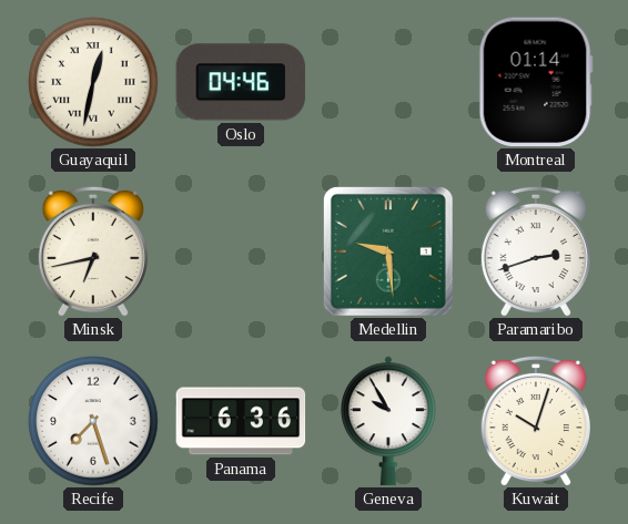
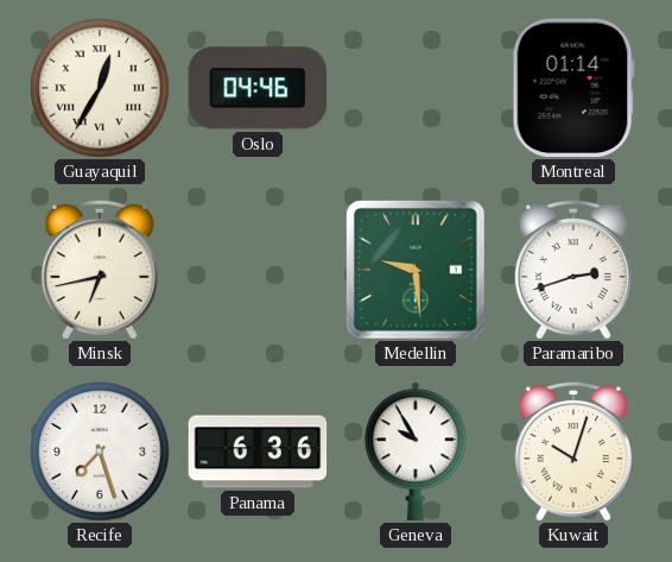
Guayaquil: 12:32 -> 12:35
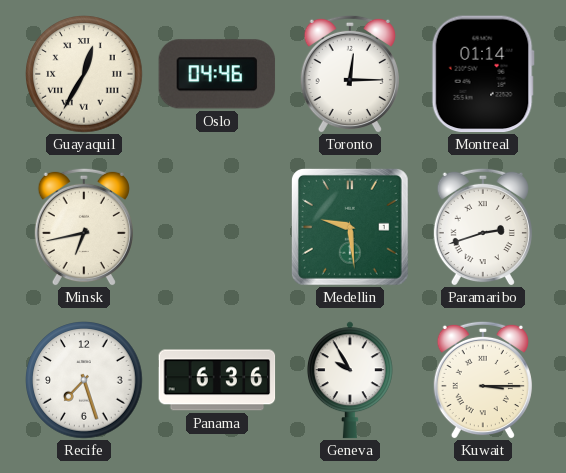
Toronto: none -> 12:15
Kuwait: 10:03 -> 3:15
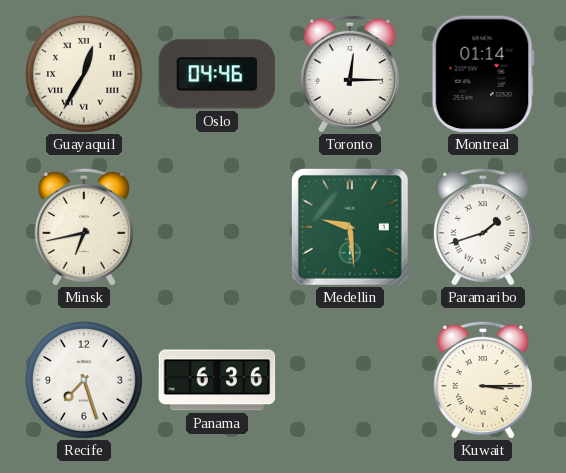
Paramaribo: 2:42 -> 1:42
Geneva: 9:55 -> none
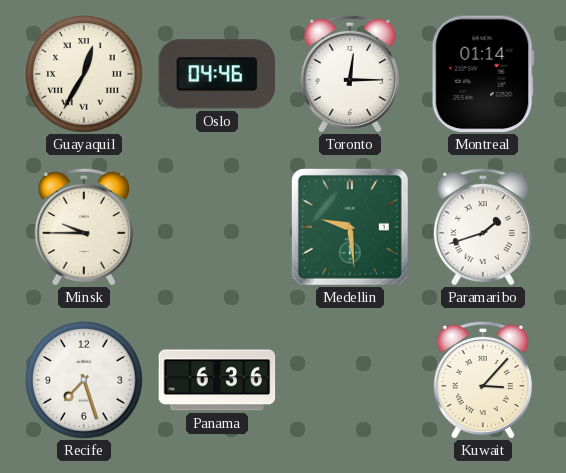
Minsk: 6:43 -> 9:45
Kuwait: 3:15 -> 3:07
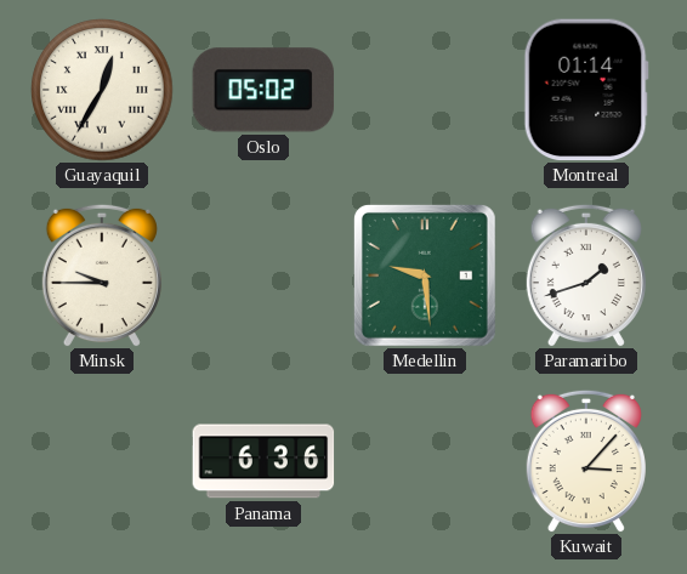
Oslo: 04:46 -> 05:02
Toronto: 12:15 -> none
Recife: 7:27 -> none
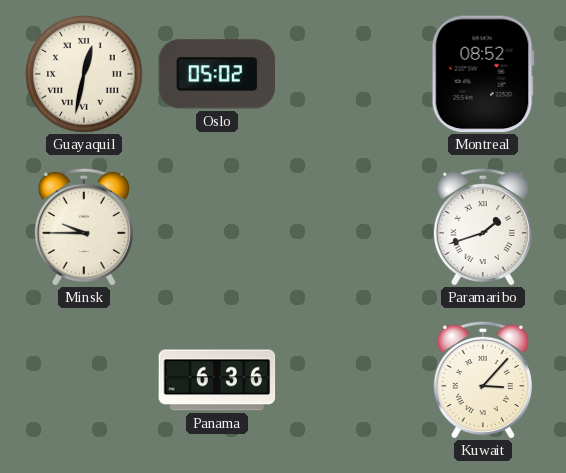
Guayaquil: 12:35 -> 12:32
Montreal: 01:14 -> 08:52
Medellin: 9:29 -> none
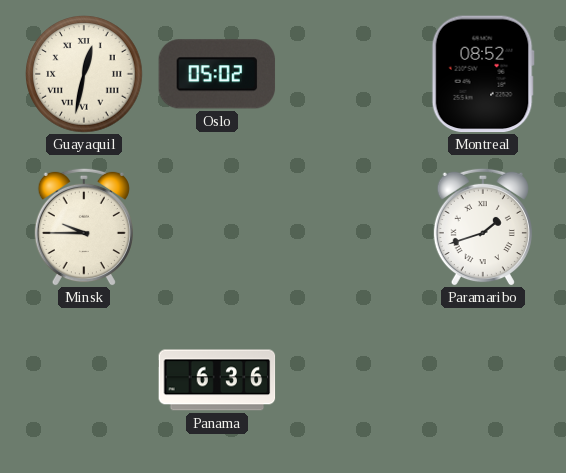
Kuwait: 3:07 -> none
